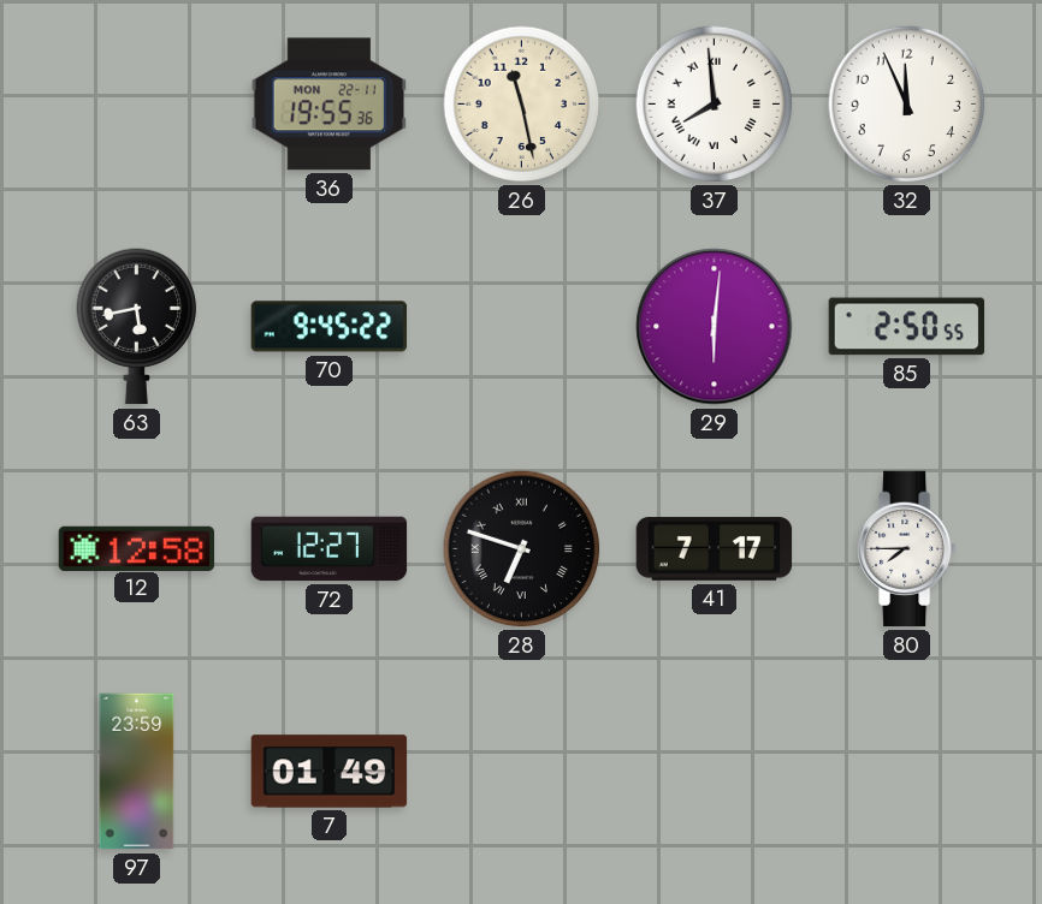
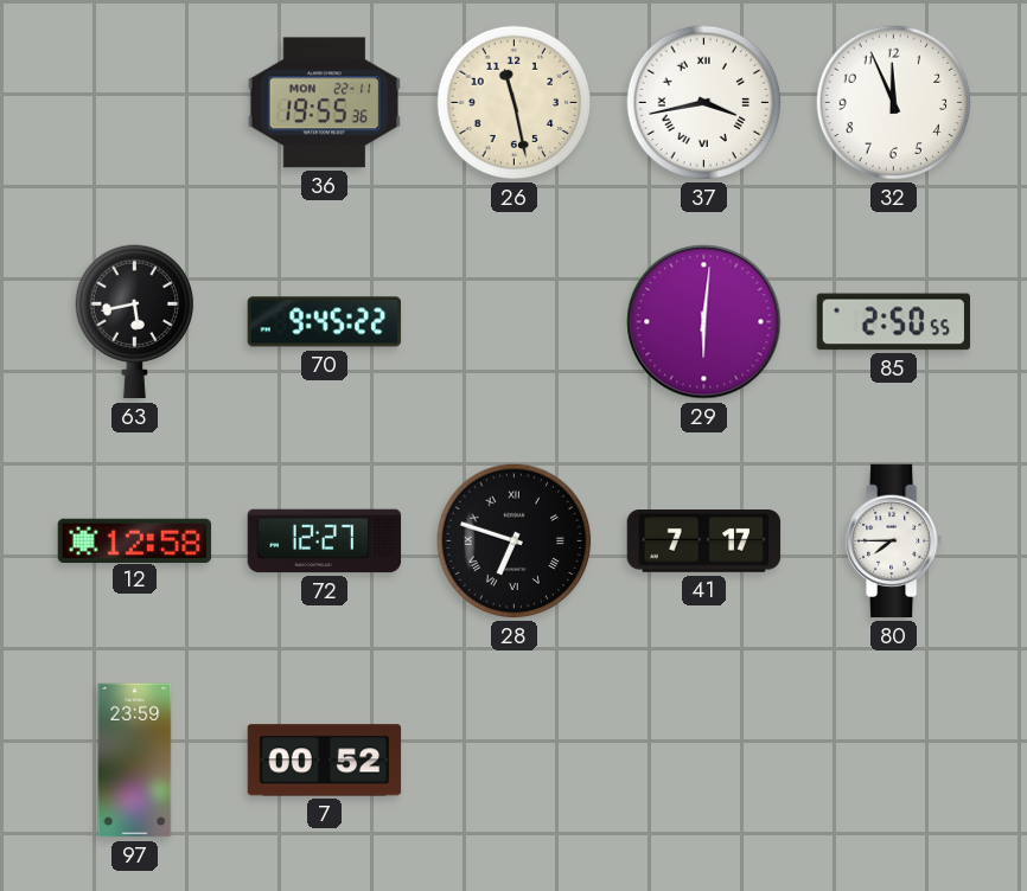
37: 7:59 -> 3:43
7: 01:49 -> 00:52
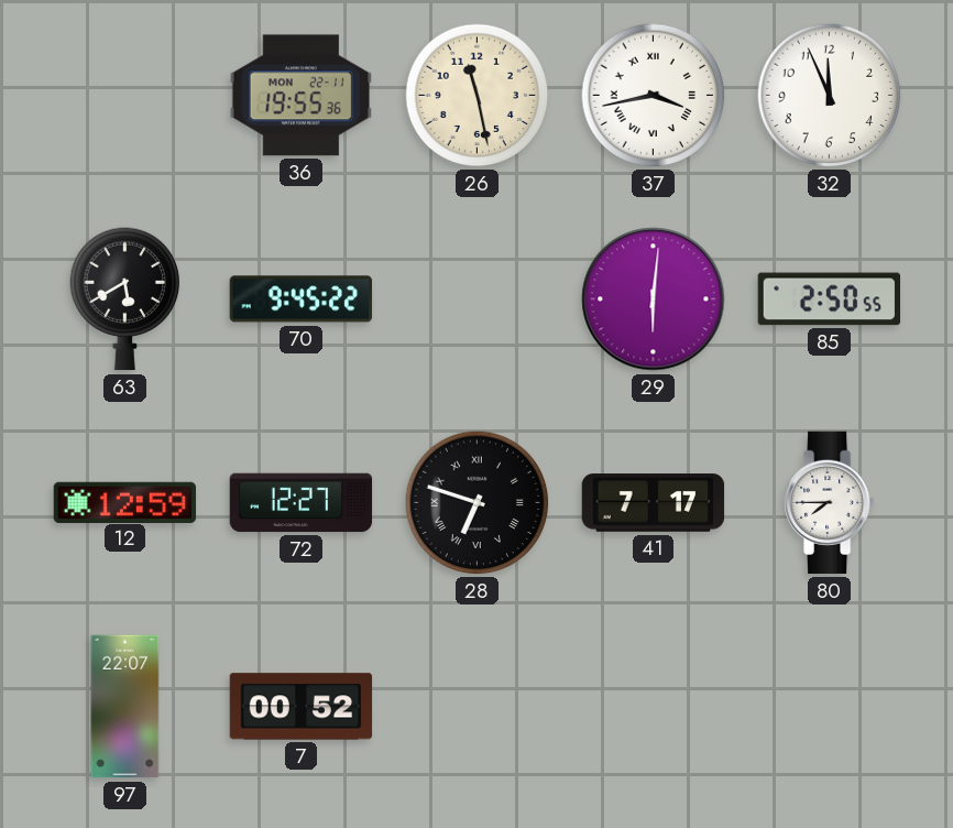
63: 5:43 -> 5:40
12: 12:58 -> 12:59
97: 23:59 -> 22:07
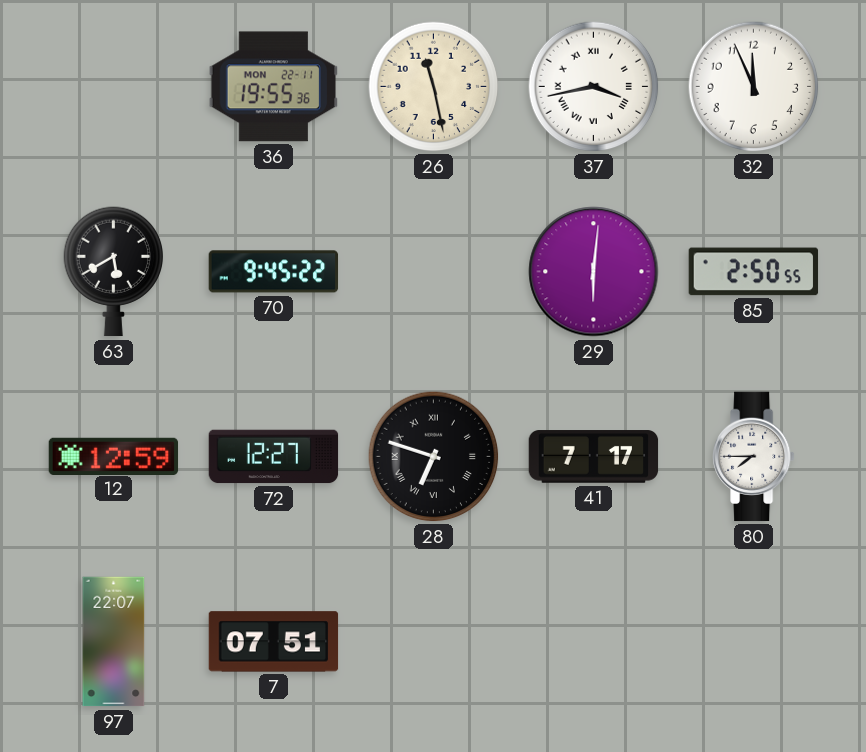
7: 00:52 -> 07:51
